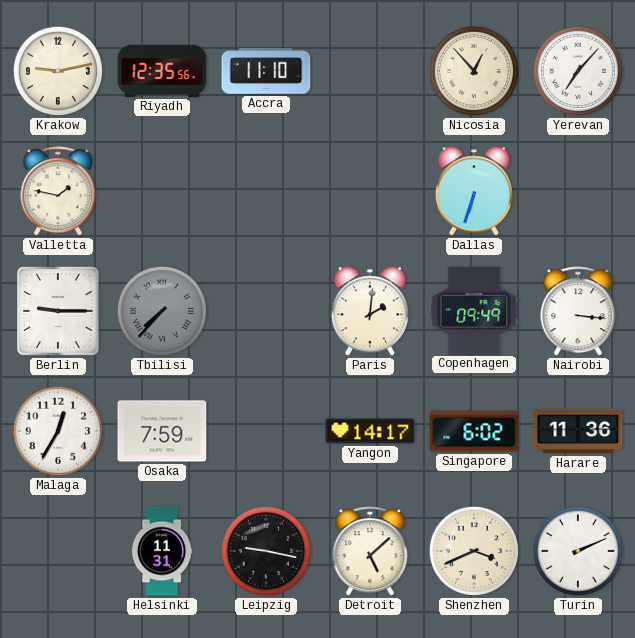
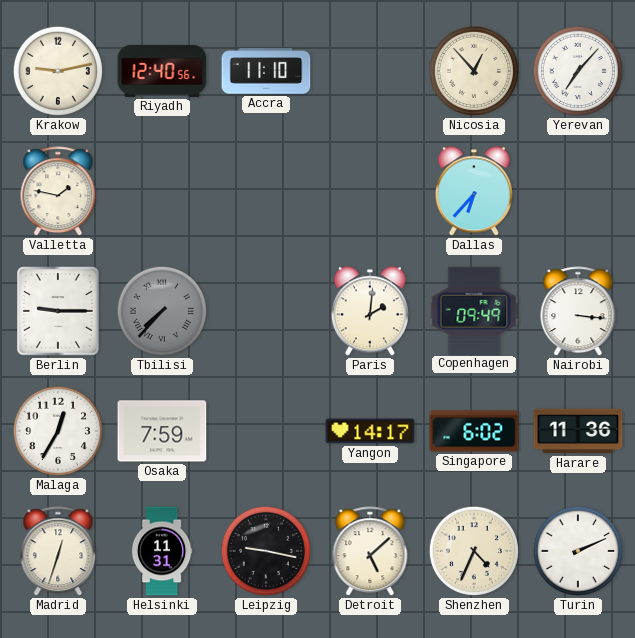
Riyadh: 12:35 -> 12:40
Dallas: 6:33 -> 6:37
Madrid: none -> 12:33
Shenzhen: 3:41 -> 4:34
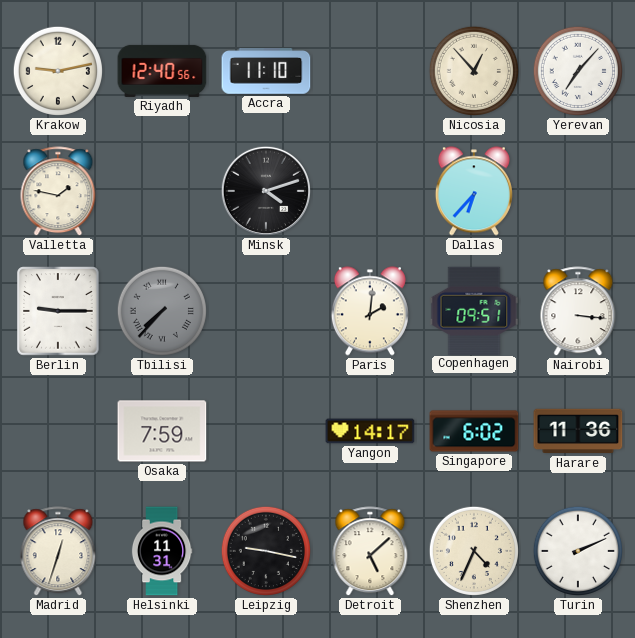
Minsk: none -> 4:12
Copenhagen: 09:49 -> 09:51
Malaga: 12:35 -> none
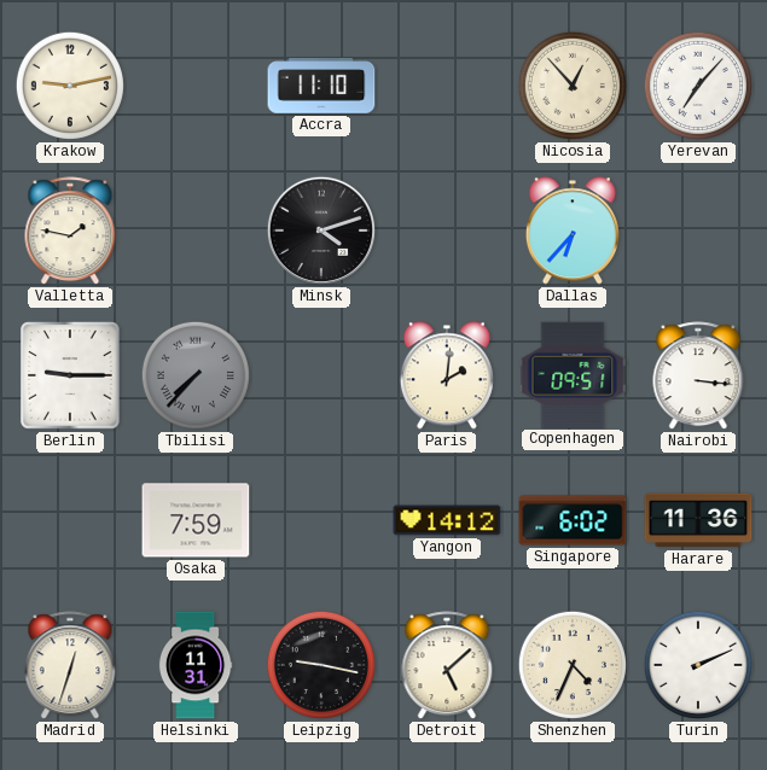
Riyadh: 12:40 -> none
Yangon: 14:17 -> 14:12
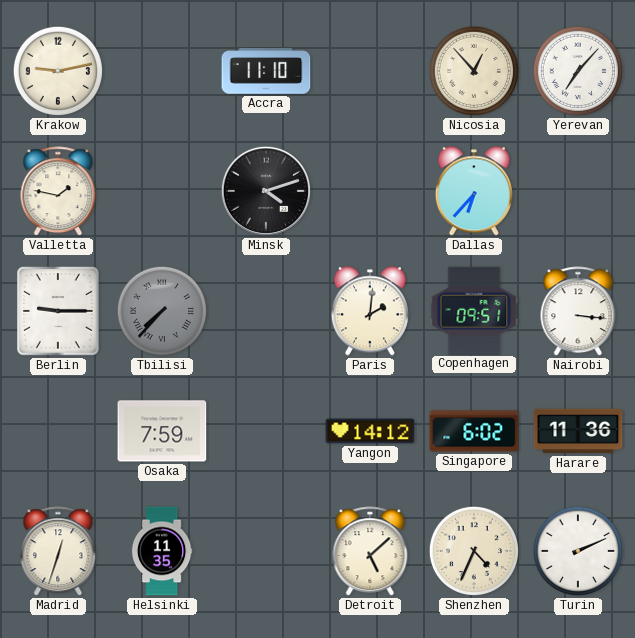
Helsinki: 11:31 -> 11:35
Leipzig: 9:17 -> none
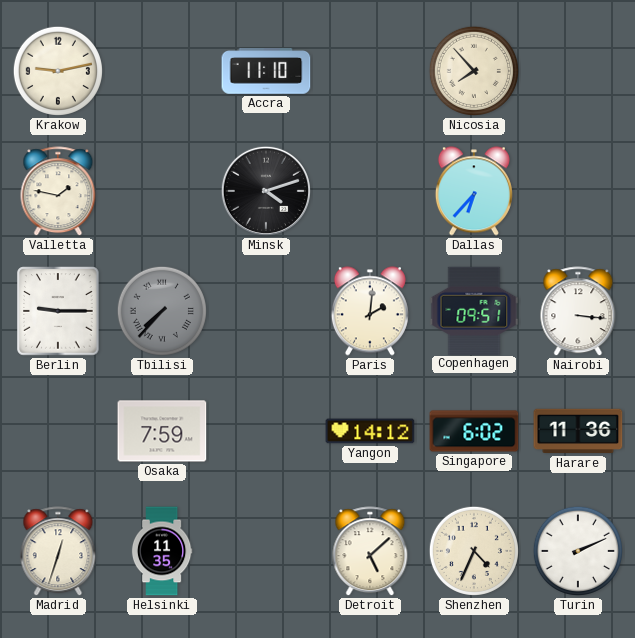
Nicosia: 12:53 -> 7:53
Yerevan: 7:07 -> none
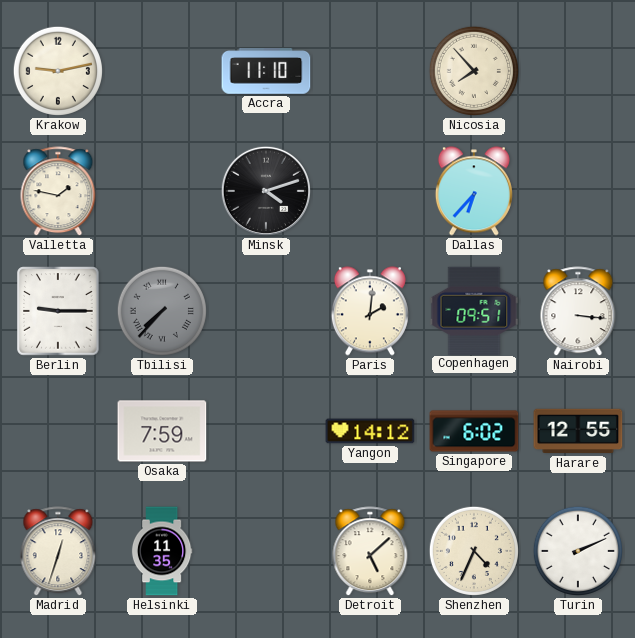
Harare: 11:36 -> 12:55
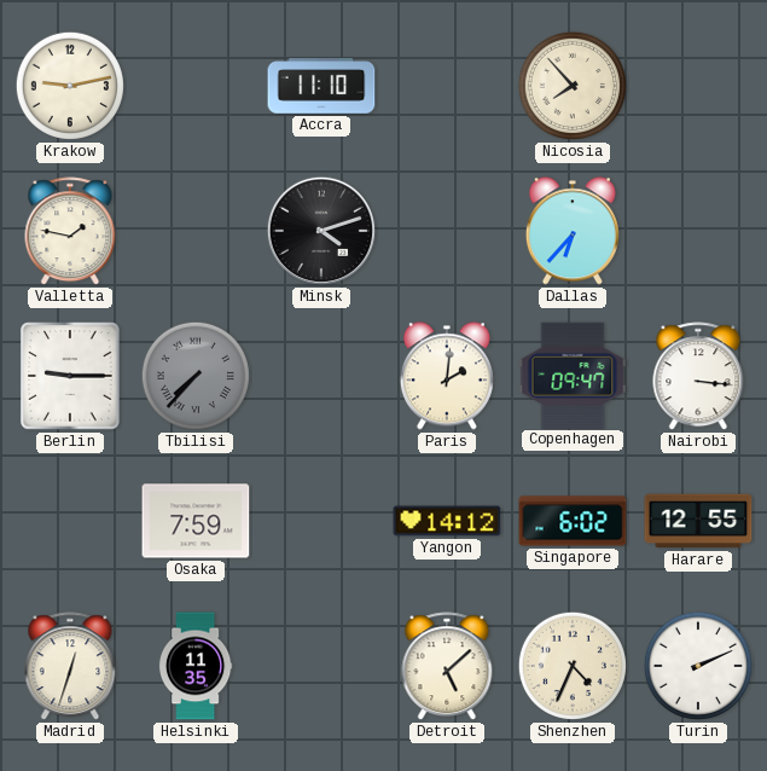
Copenhagen: 09:51 -> 09:47
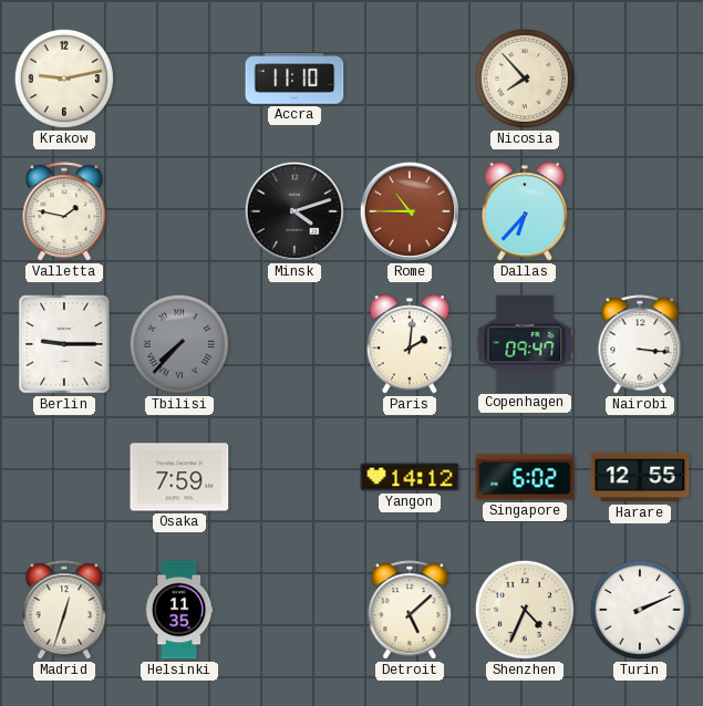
Rome: none -> 10:45
